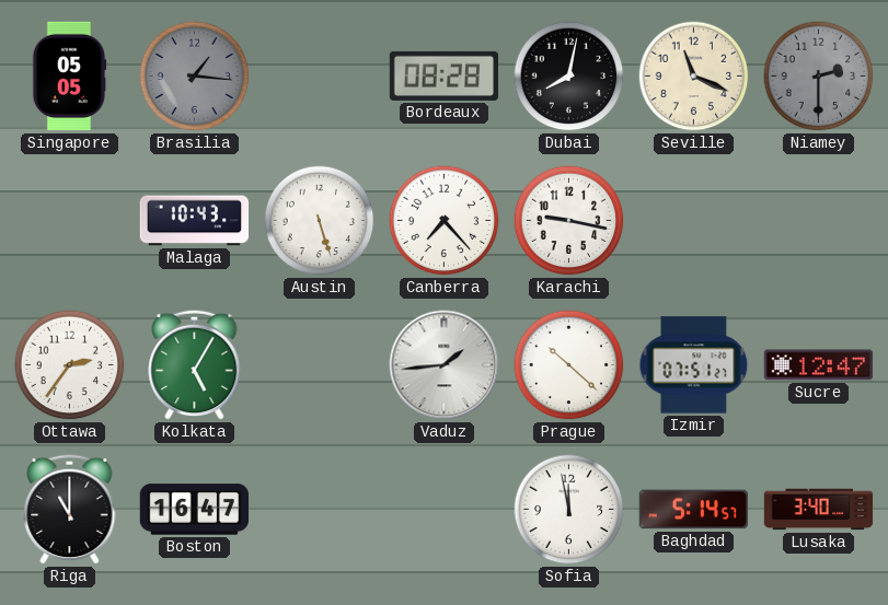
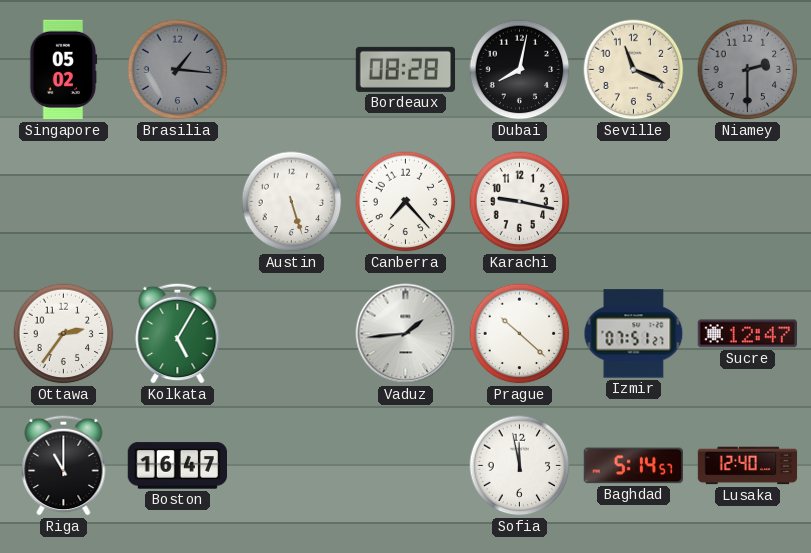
Singapore: 05:05 -> 05:02
Malaga: 10:43 -> none
Lusaka: 3:40 -> 12:40
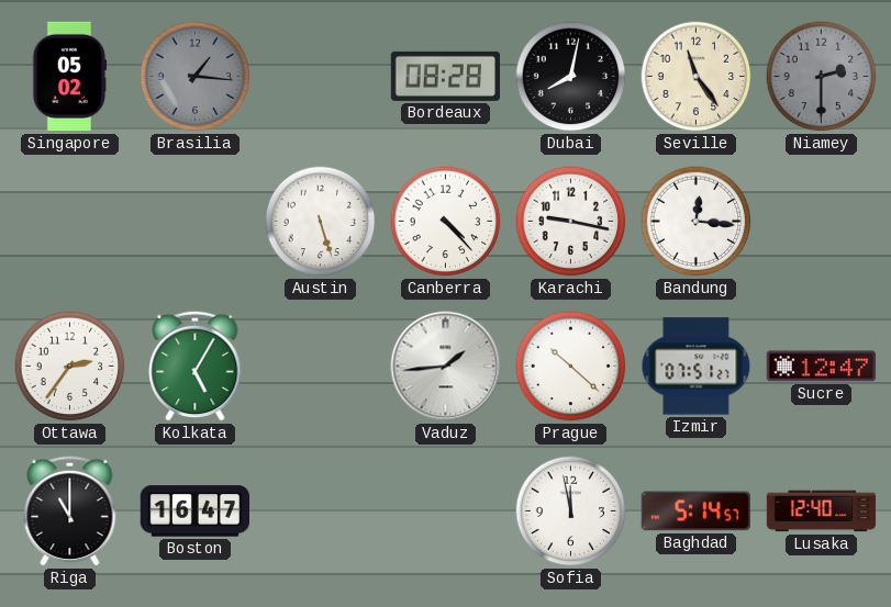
Seville: 11:19 -> 11:24
Canberra: 7:23 -> 4:23
Bandung: none -> 12:16
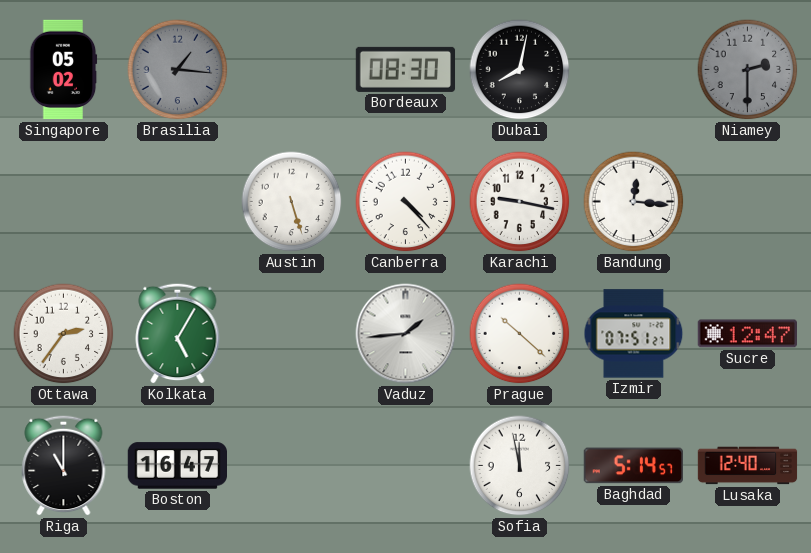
Bordeaux: 08:28 -> 08:30
Seville: 11:24 -> none
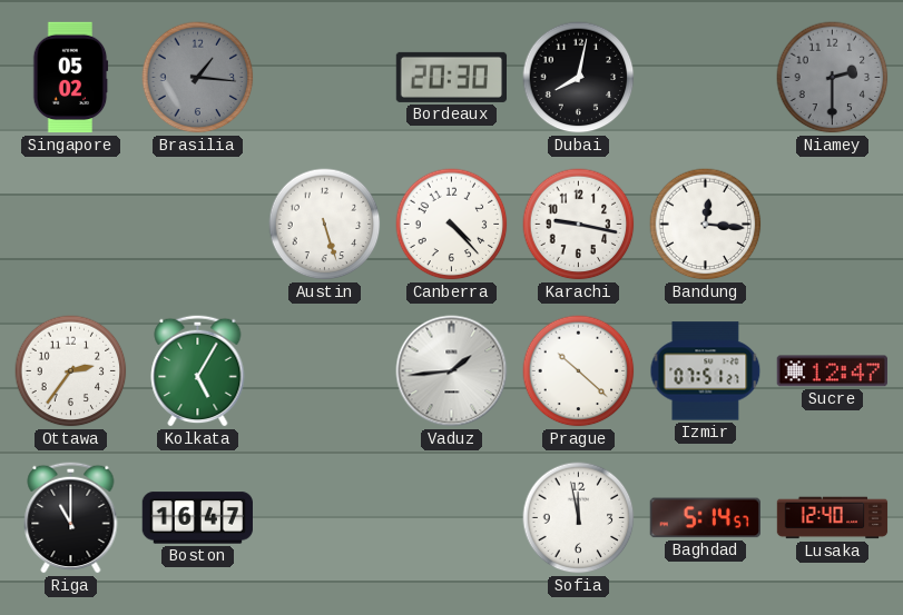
Bordeaux: 08:30 -> 20:30
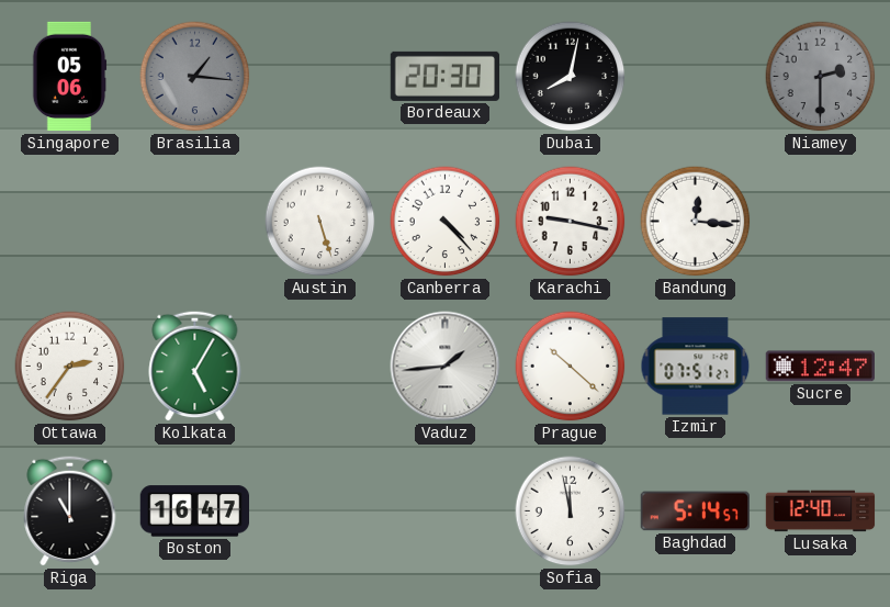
Singapore: 05:02 -> 05:06
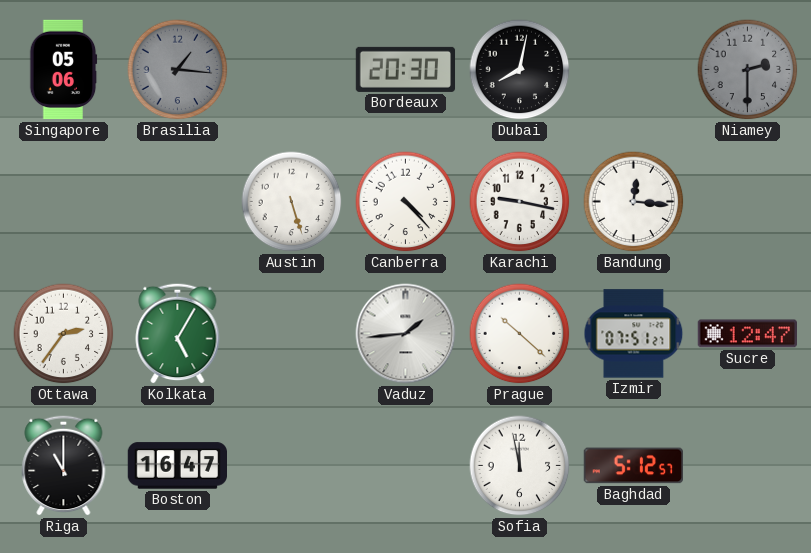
Baghdad: 5:14 -> 5:12
Lusaka: 12:40 -> none
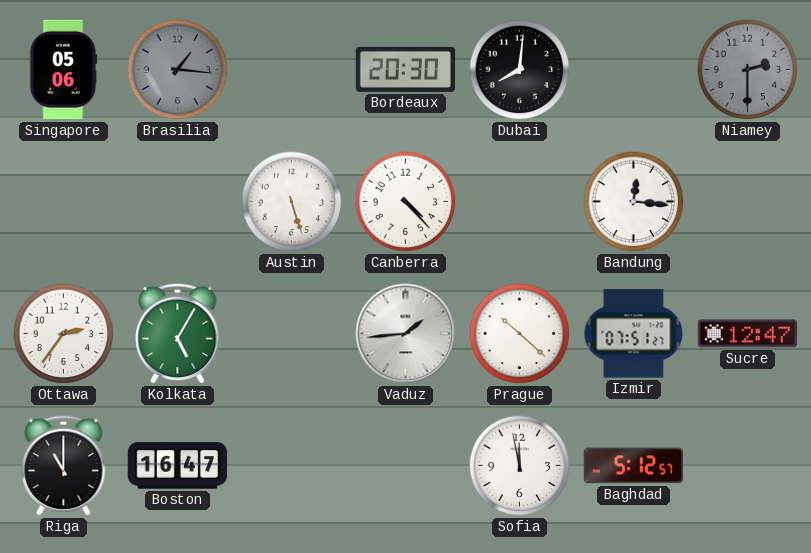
Dubai: 8:02 -> 8:01
Karachi: 9:17 -> none
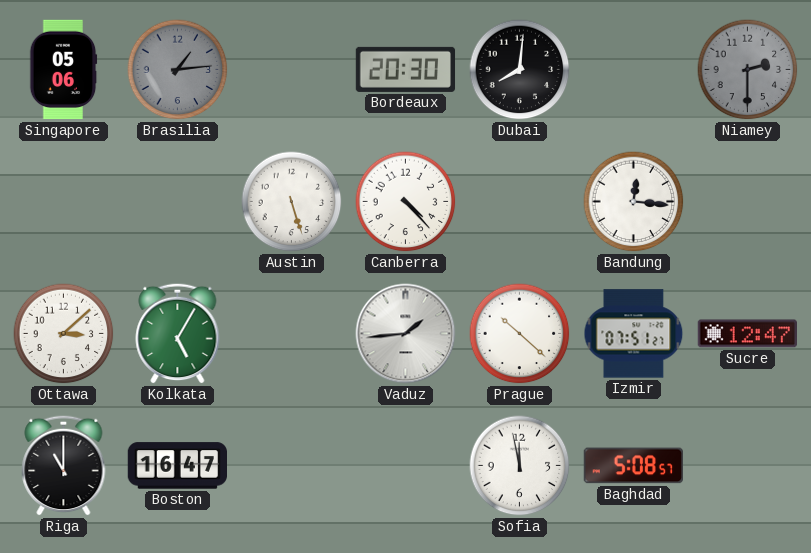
Brasilia: 1:16 -> 1:14
Ottawa: 2:36 -> 3:08
Baghdad: 5:12 -> 5:08
